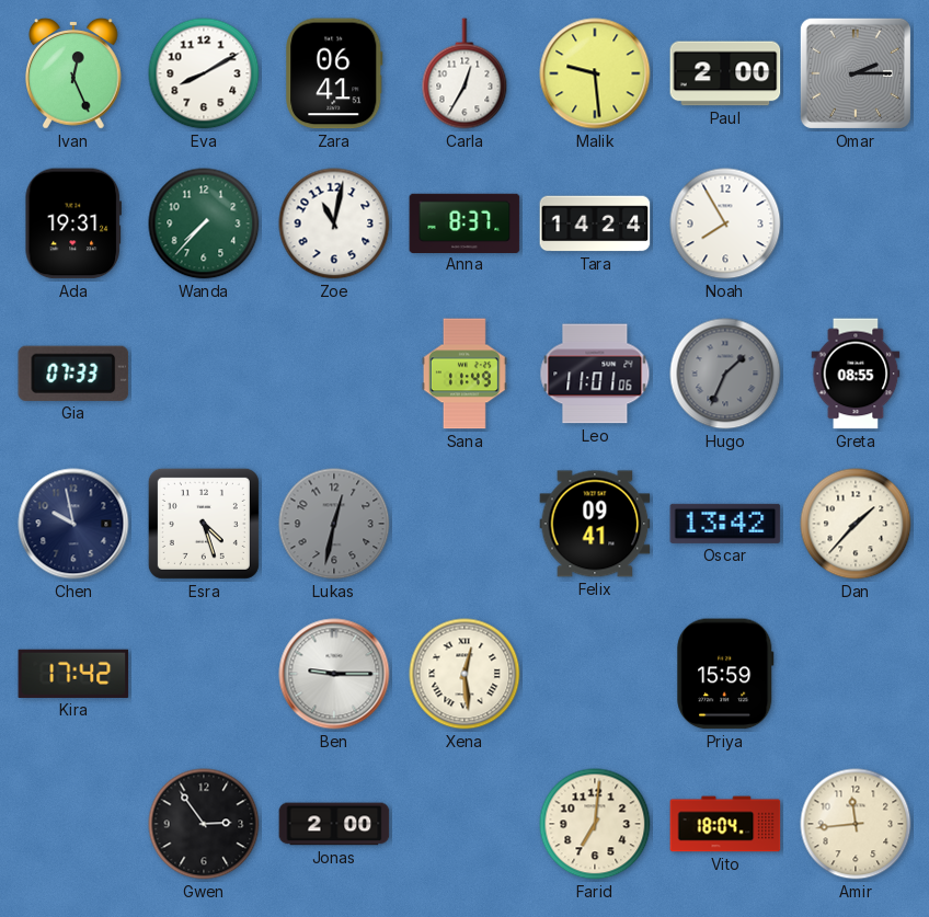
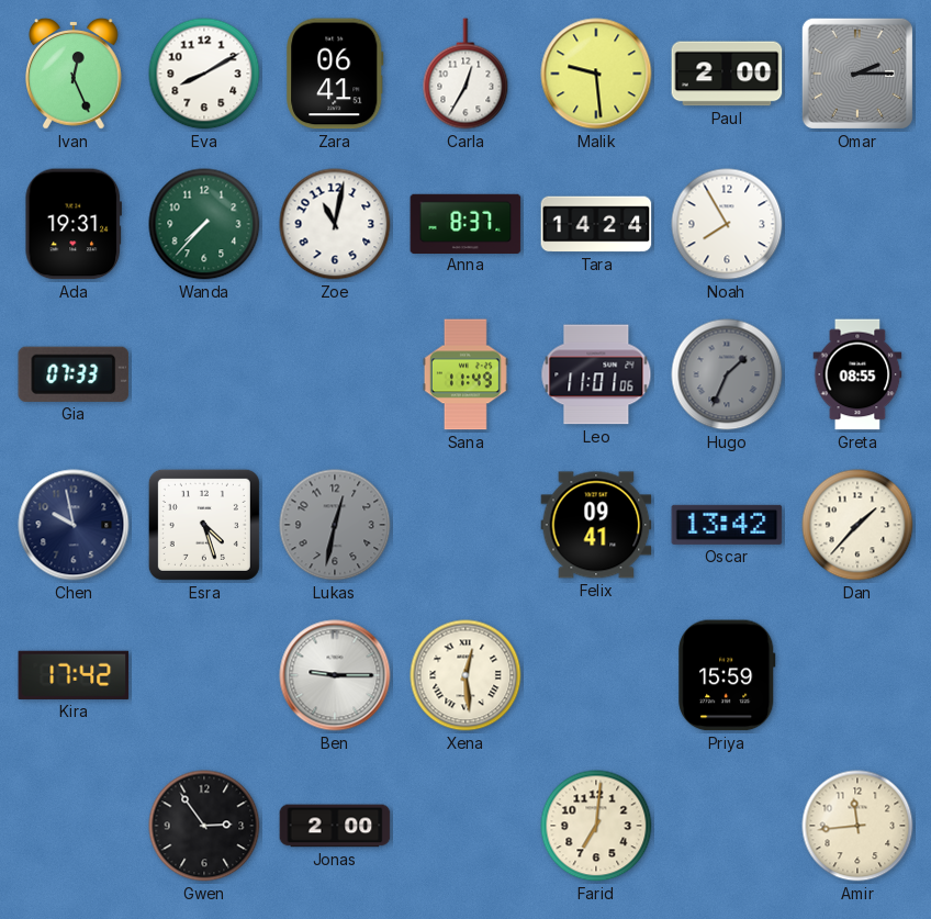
Vito: 18:04 -> none
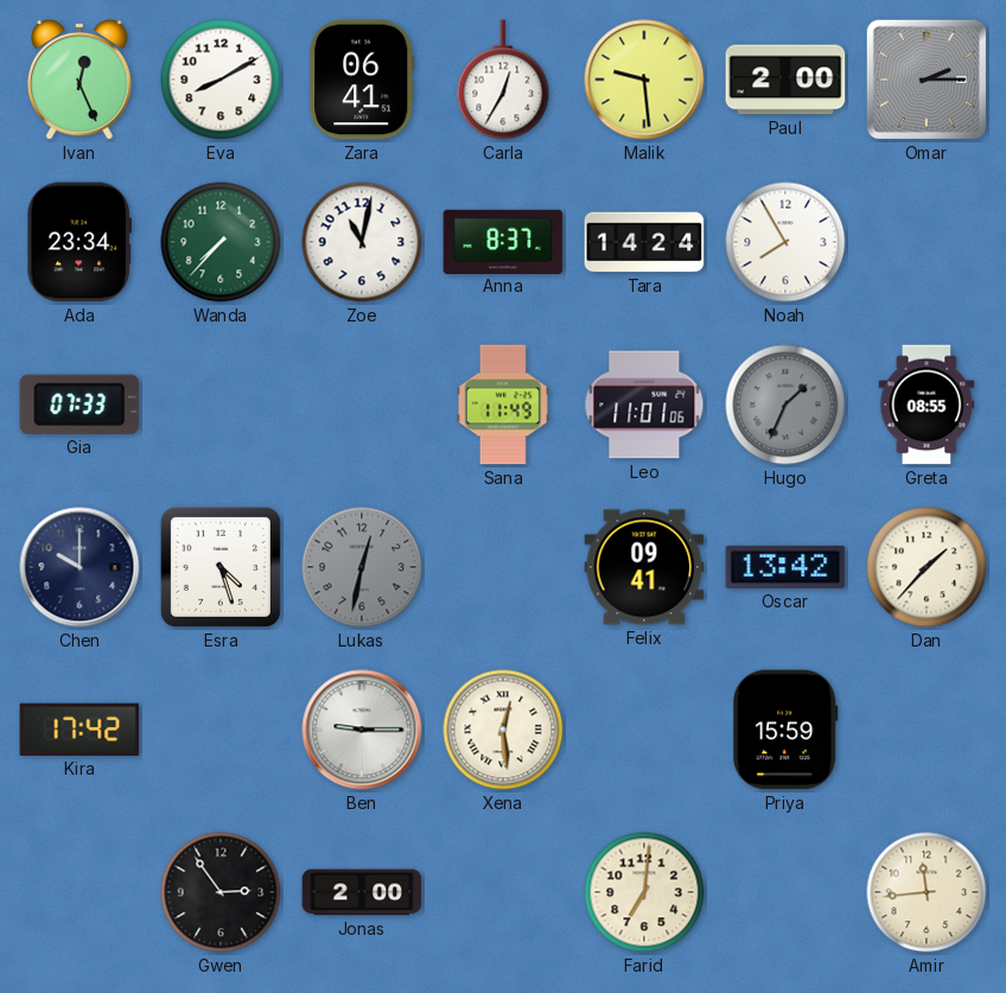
Ada: 19:31 -> 23:34
Chen: 9:58 -> 10:00
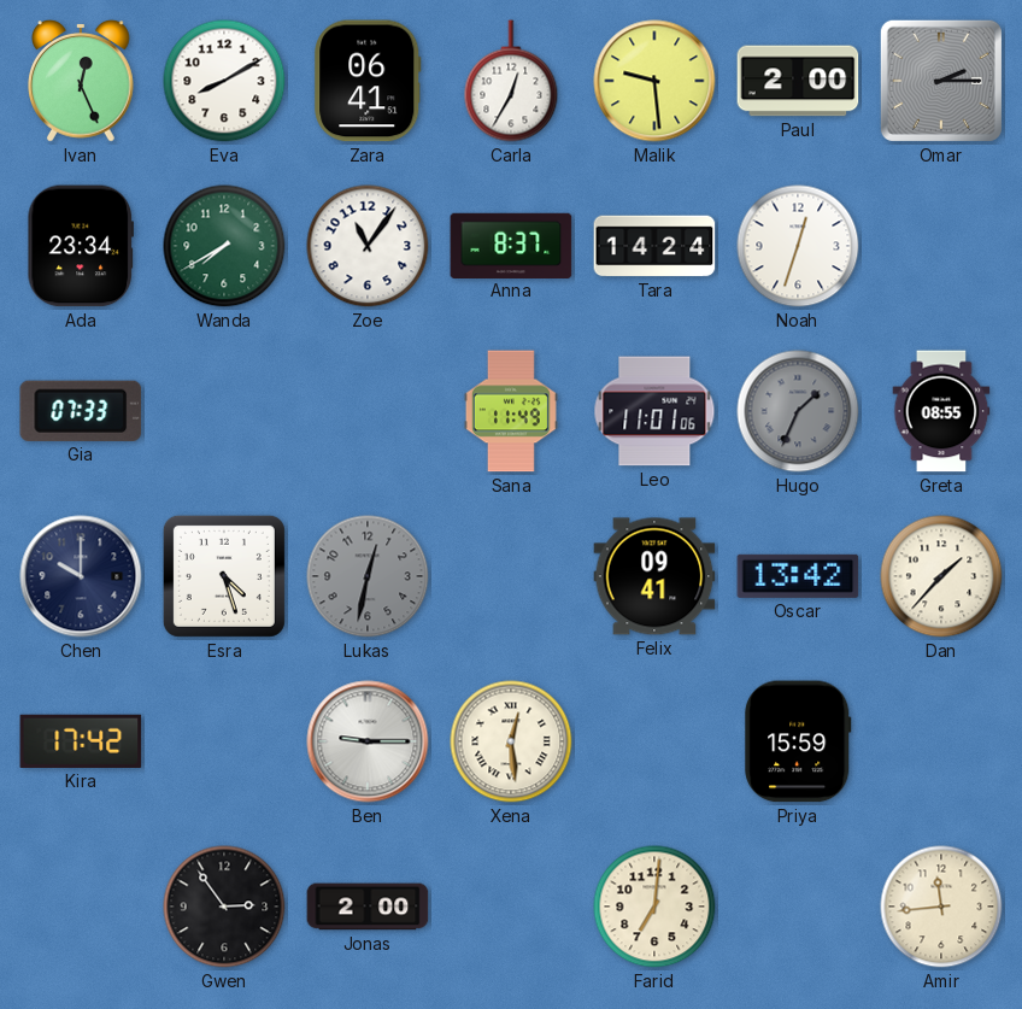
Wanda: 7:37 -> 7:40
Zoe: 11:02 -> 11:06
Noah: 7:55 -> 12:33
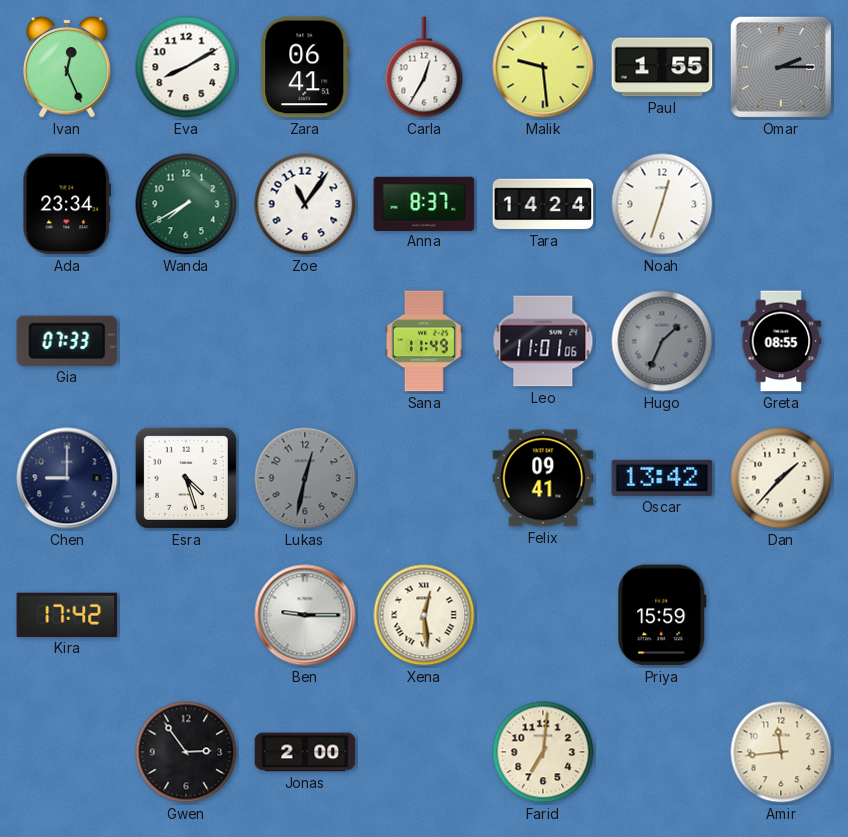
Paul: 2:00 -> 1:55
Chen: 10:00 -> 9:00
